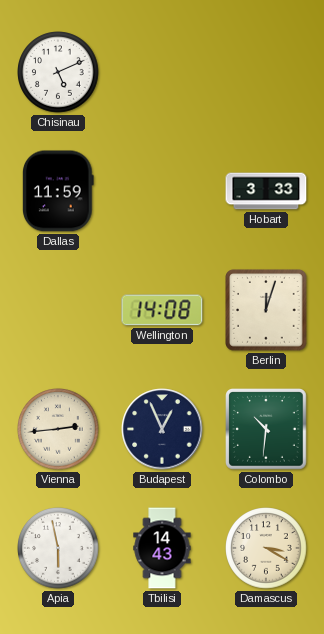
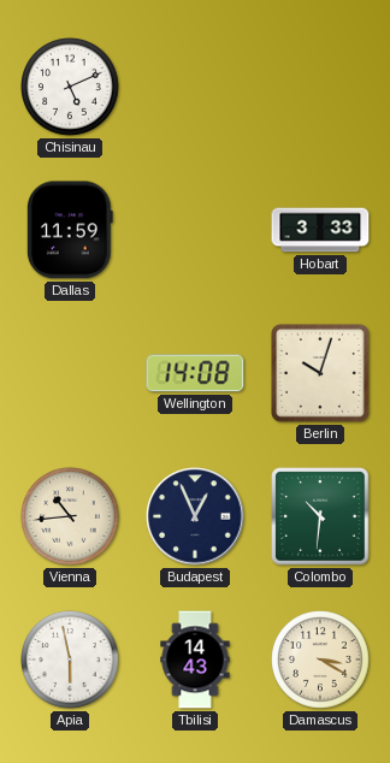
Berlin: 12:03 -> 10:03
Vienna: 2:44 -> 10:44
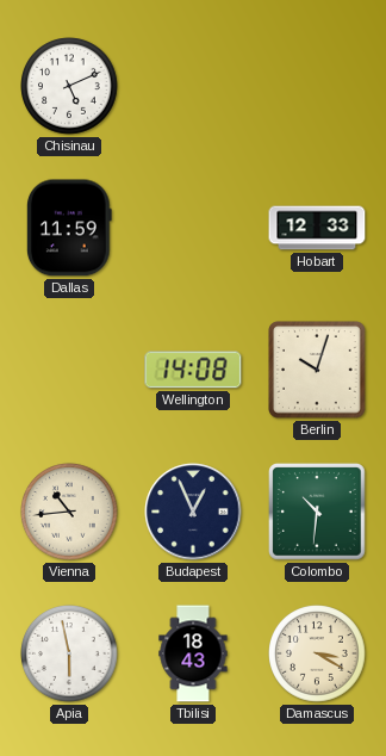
Hobart: 3:33 -> 12:33
Tbilisi: 14:43 -> 18:43
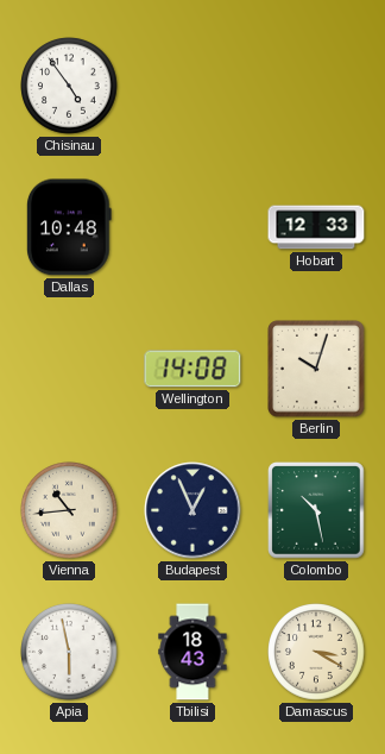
Chisinau: 5:11 -> 4:54
Dallas: 11:59 -> 10:48
Colombo: 10:31 -> 10:28
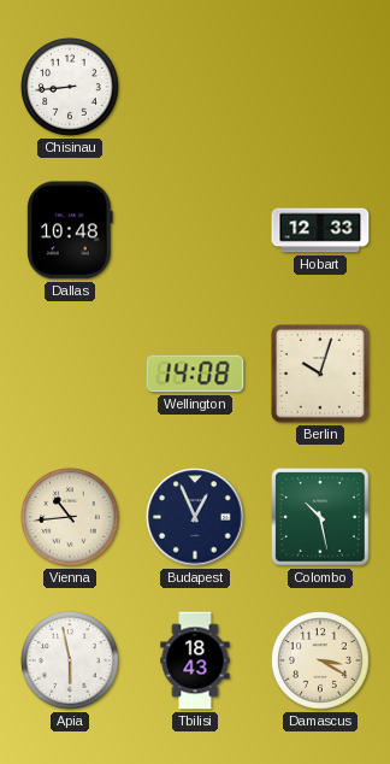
Chisinau: 4:54 -> 8:44
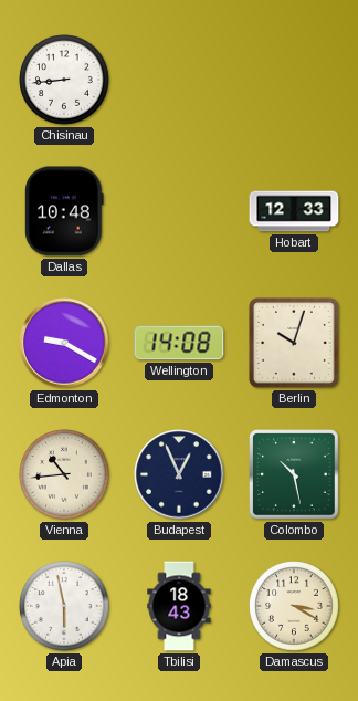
Edmonton: none -> 9:20
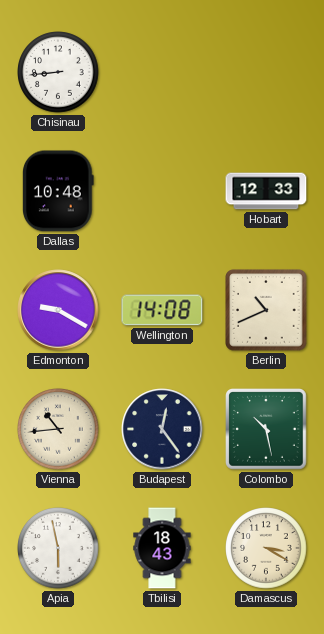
Berlin: 10:03 -> 10:41
Budapest: 12:56 -> 12:24
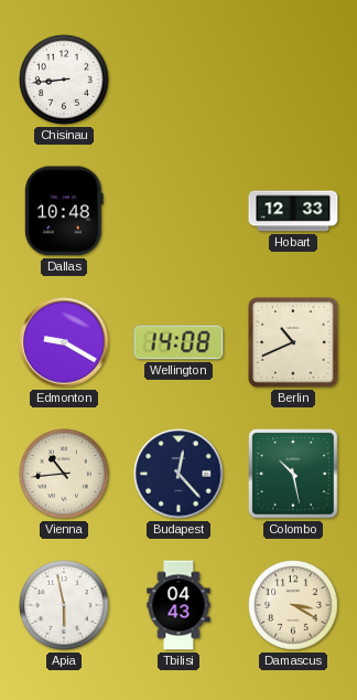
Budapest: 12:24 -> 12:23
Tbilisi: 18:43 -> 04:43
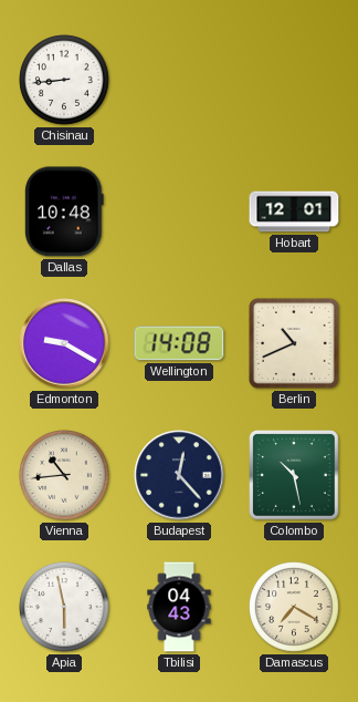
Hobart: 12:33 -> 12:01
Damascus: 3:20 -> 7:20
